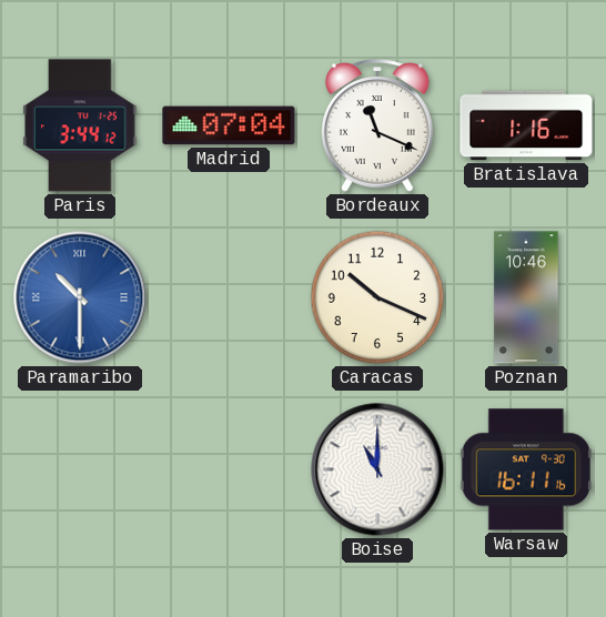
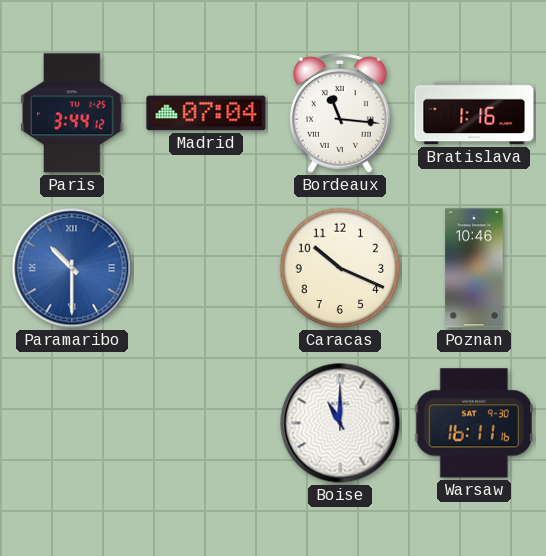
Bordeaux: 11:19 -> 11:16
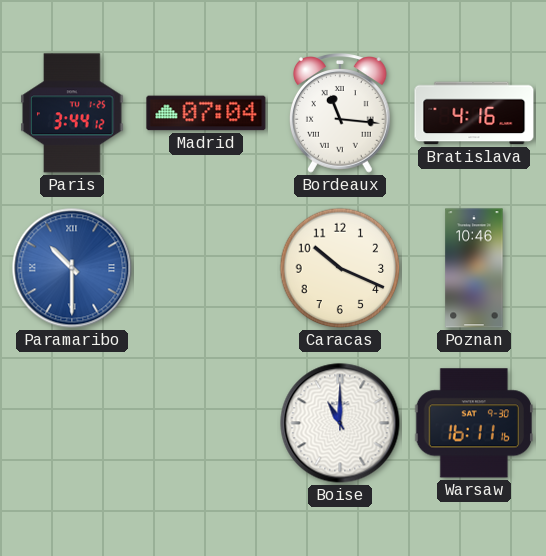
Bratislava: 1:16 -> 4:16
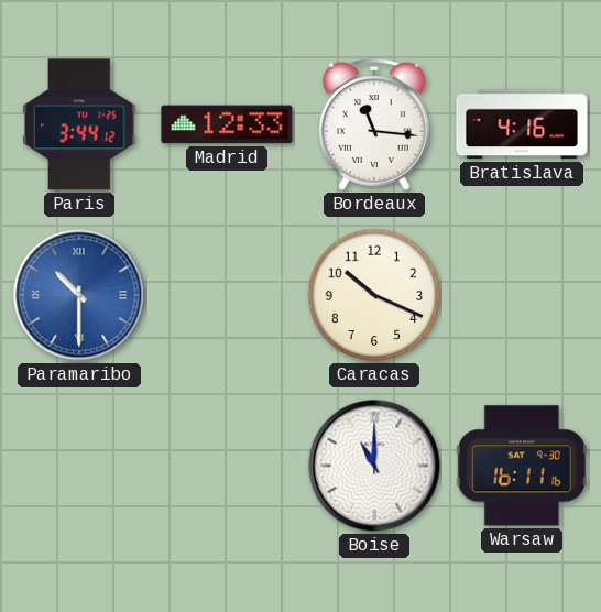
Madrid: 07:04 -> 12:33
Poznan: 10:46 -> none
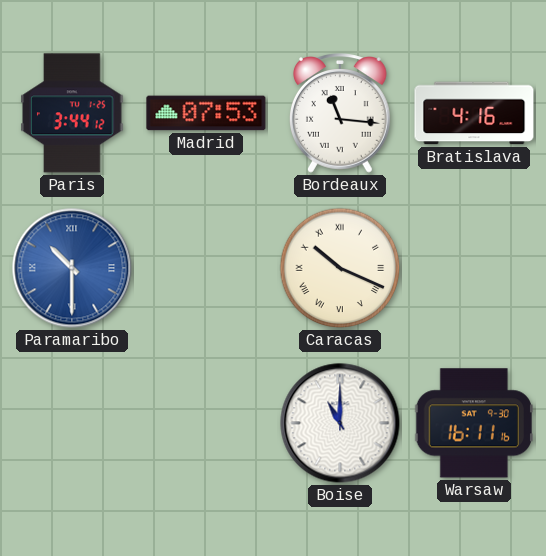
Madrid: 12:33 -> 07:53
Caracas numerals: Arabic -> Roman
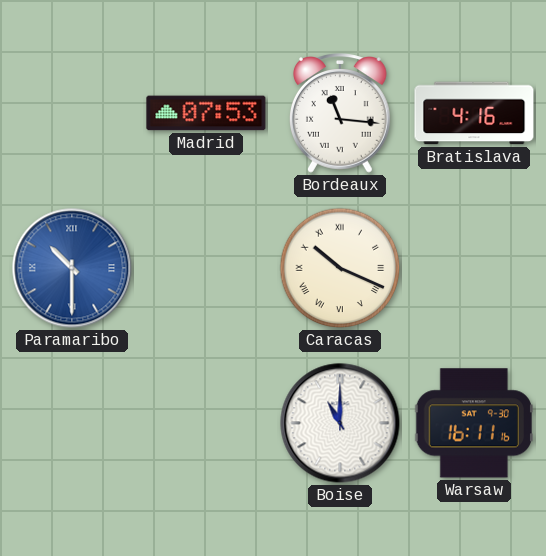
Paris: 3:44 -> none
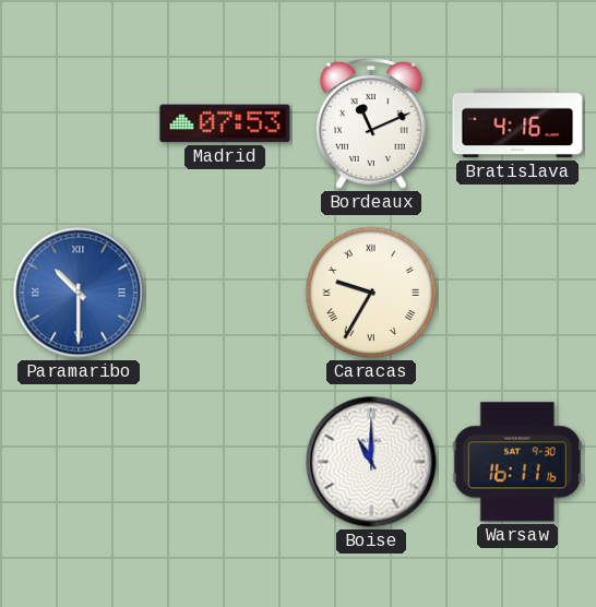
Bordeaux: 11:16 -> 11:11
Caracas: 10:19 -> 9:35
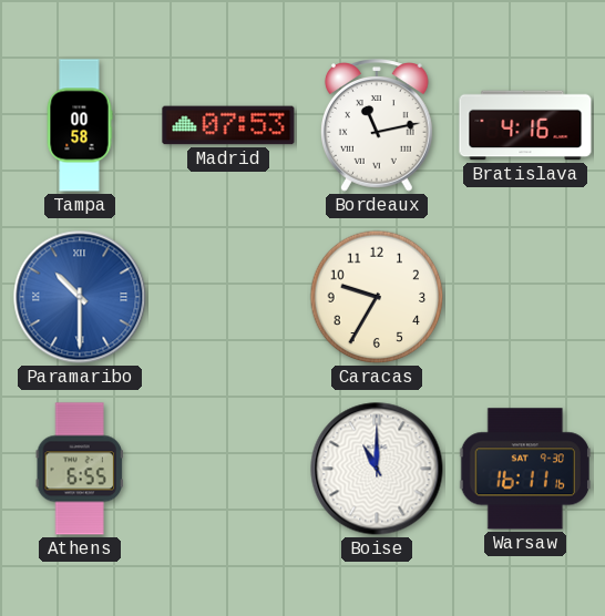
Tampa: none -> 00:58
Bordeaux: 11:11 -> 11:13
Caracas numerals: Roman -> Arabic
Athens: none -> 6:55
